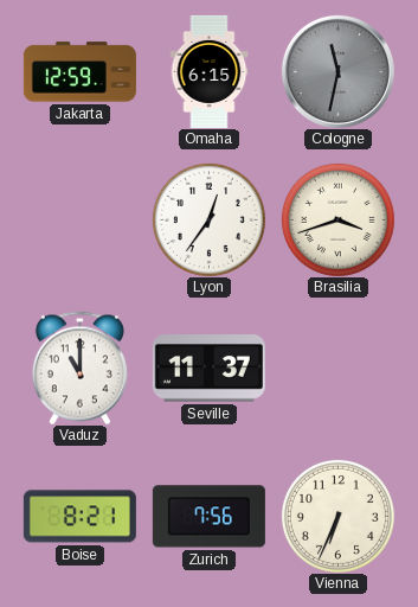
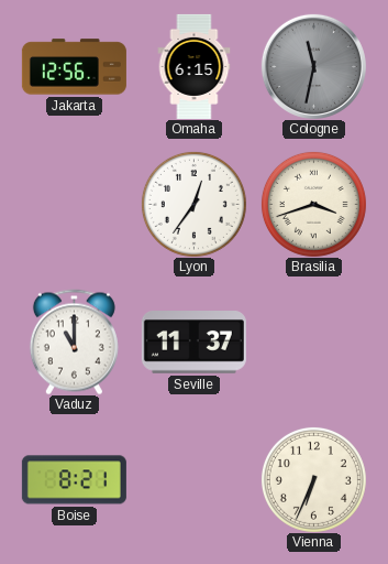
Jakarta: 12:59 -> 12:56
Zurich: 7:56 -> none
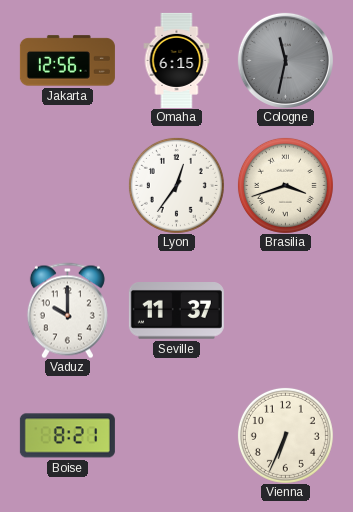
Vaduz: 11:00 -> 10:00
